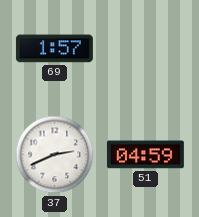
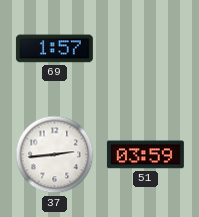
37: 2:41 -> 2:44
51: 04:59 -> 03:59
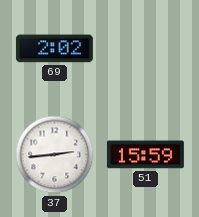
69: 1:57 -> 2:02
51: 03:59 -> 15:59
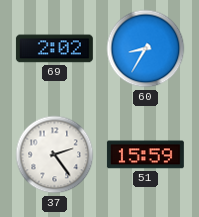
60: none -> 8:35
37: 2:44 -> 2:24
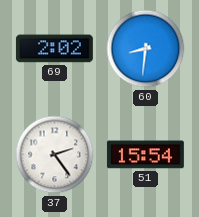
60: 8:35 -> 8:31
51: 15:59 -> 15:54
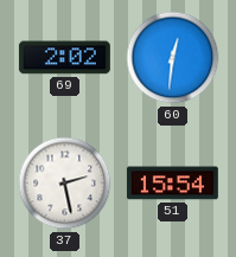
60: 8:31 -> 12:31
37: 2:24 -> 2:28
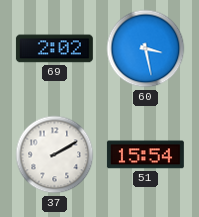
60: 12:31 -> 3:28
37: 2:28 -> 2:10
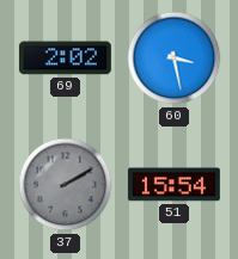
37 dial: white -> grey
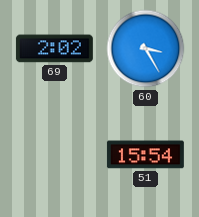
60: 3:28 -> 3:25
37: 2:10 -> none
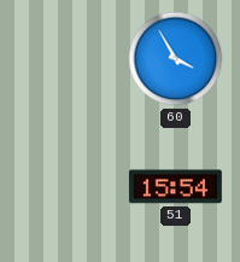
69: 2:02 -> none
60: 3:25 -> 3:55
